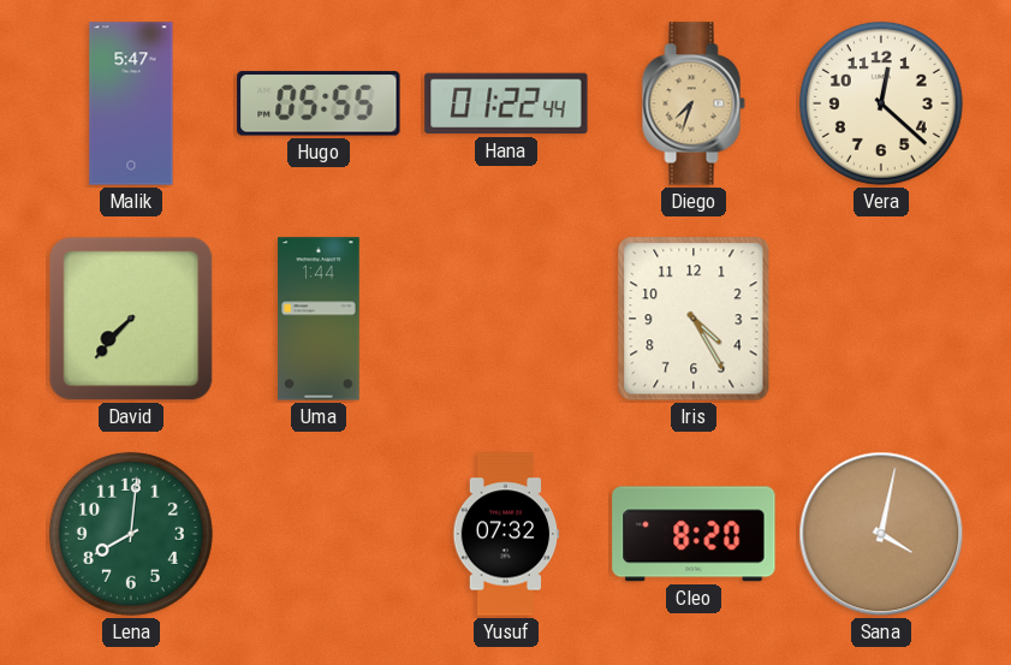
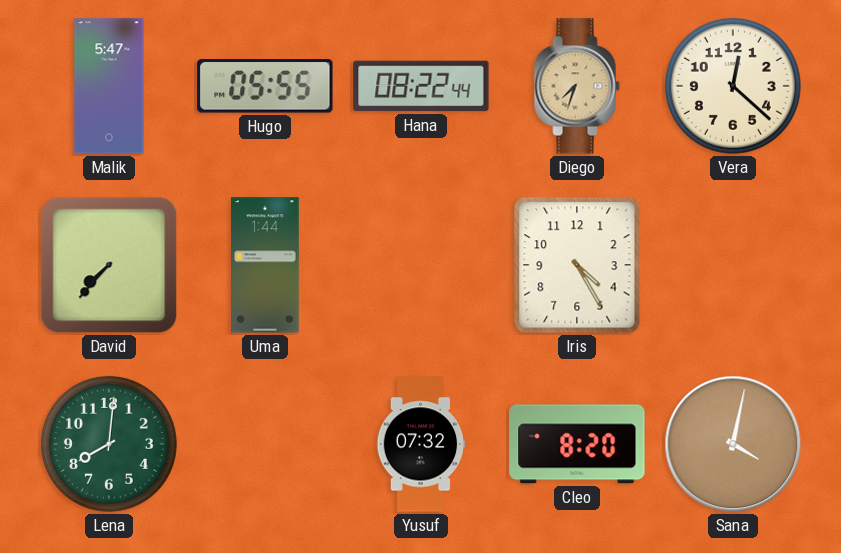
Hana: 01:22 -> 08:22
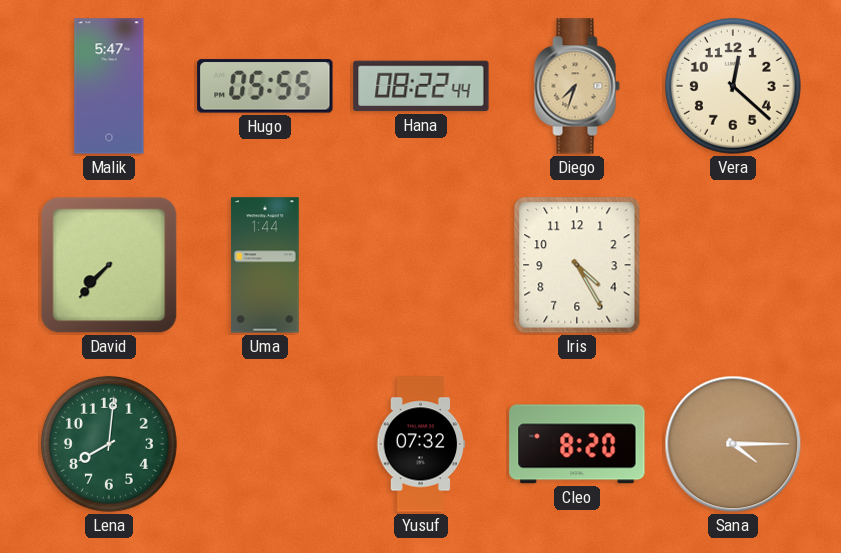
Sana: 4:02 -> 4:15
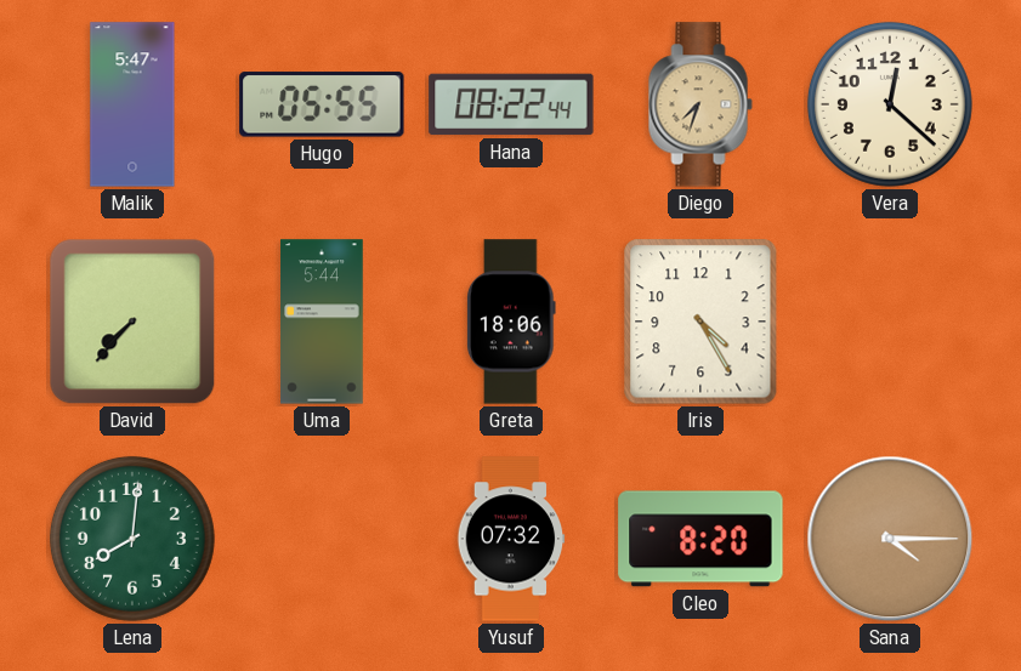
Uma: 1:44 -> 5:44
Greta: none -> 18:06
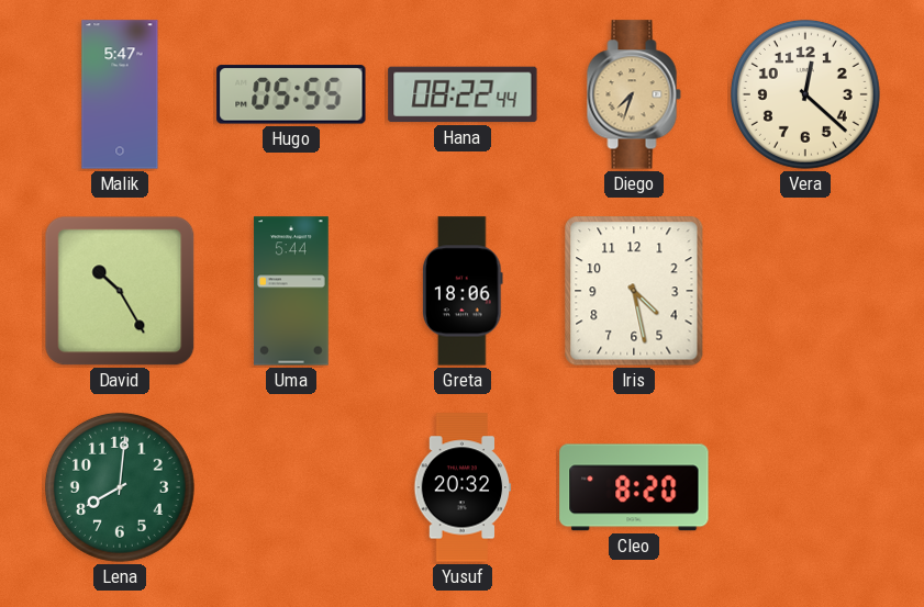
David: 7:37 -> 10:25
Iris: 4:25 -> 4:28
Yusuf: 07:32 -> 20:32
Sana: 4:15 -> none
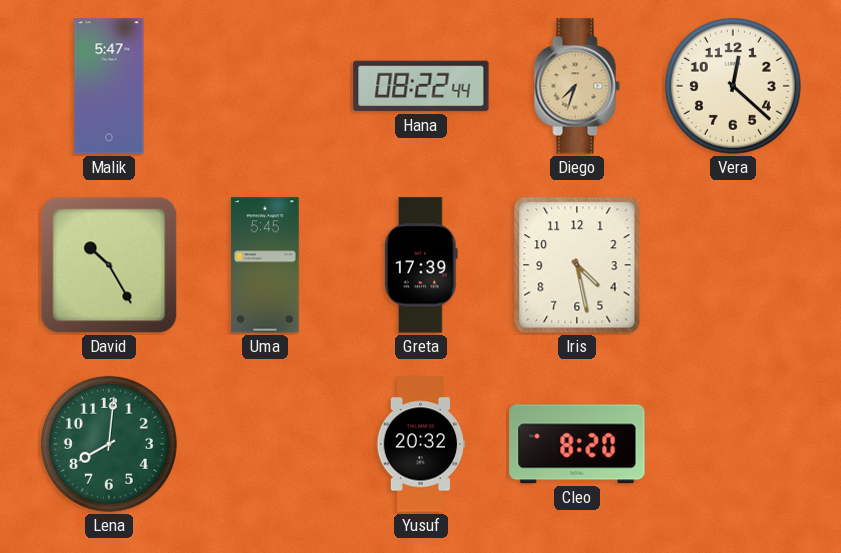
Hugo: 05:55 -> none
Uma: 5:44 -> 5:45
Greta: 18:06 -> 17:39
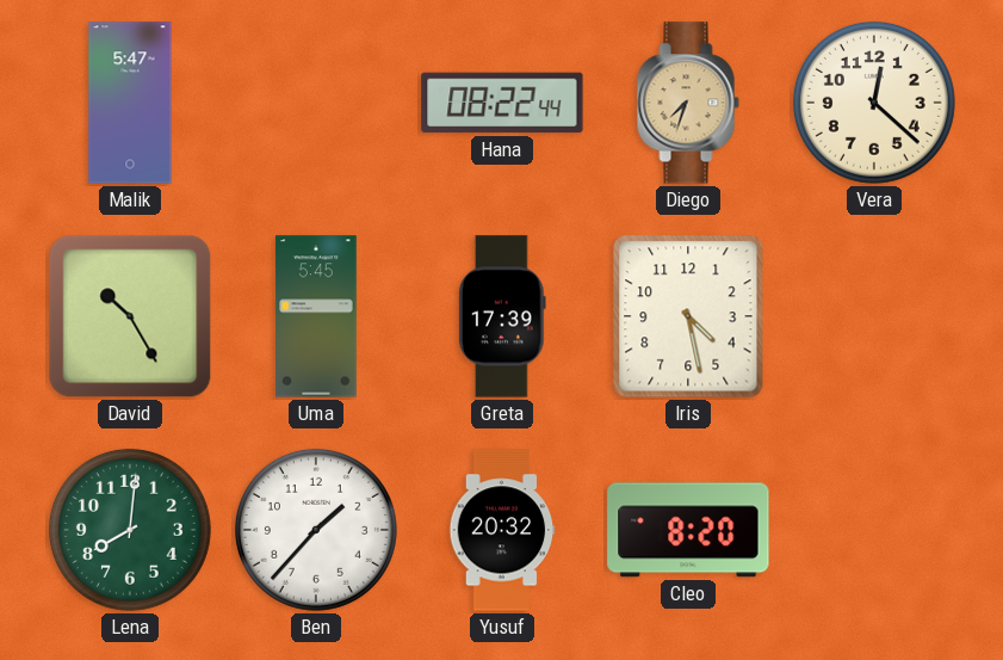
Ben: none -> 1:37
